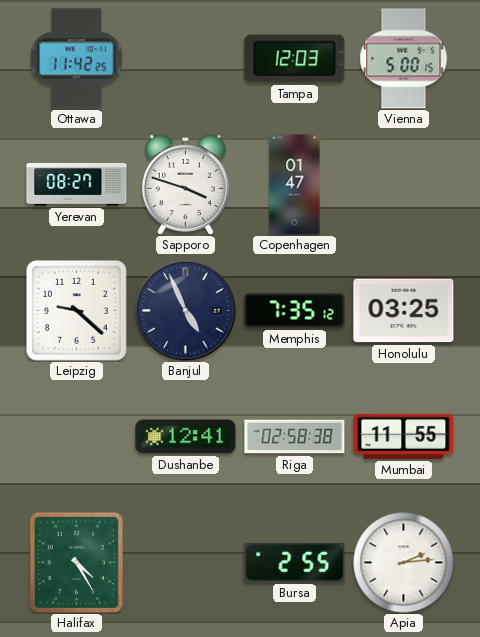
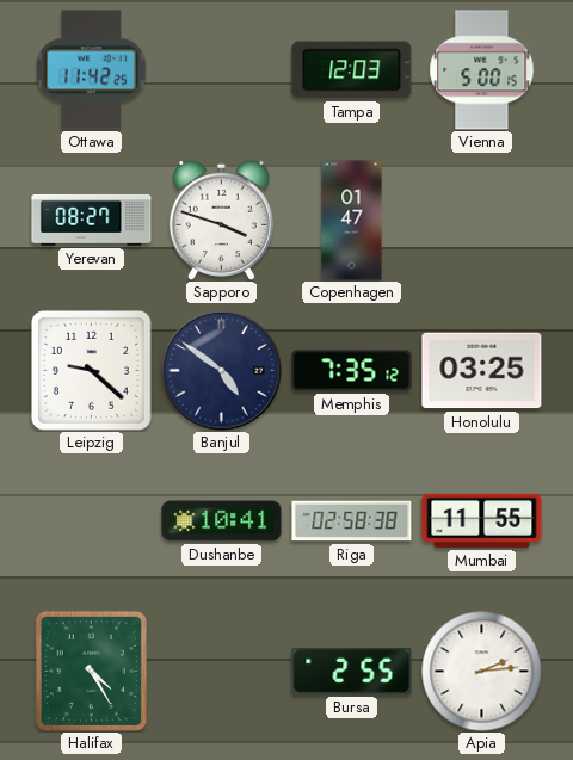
Banjul: 4:56 -> 4:51
Dushanbe: 12:41 -> 10:41
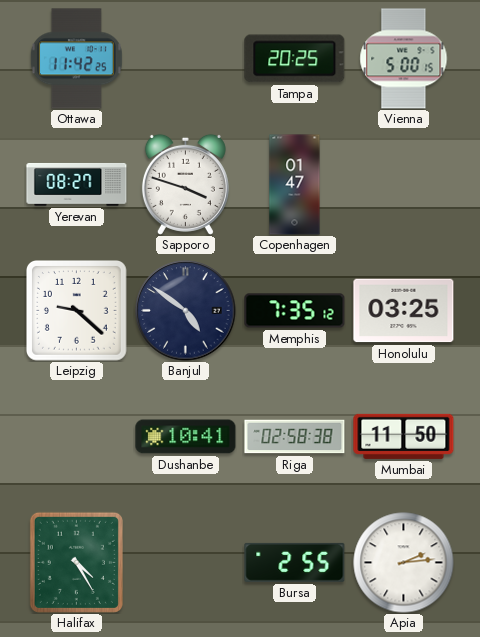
Tampa: 12:03 -> 20:25
Mumbai: 11:55 -> 11:50
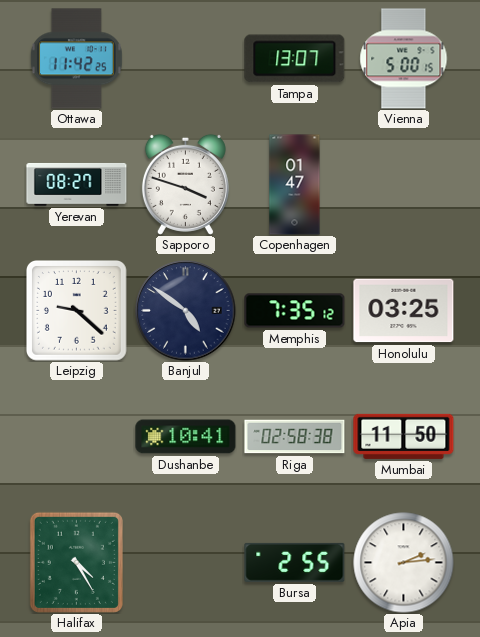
Tampa: 20:25 -> 13:07
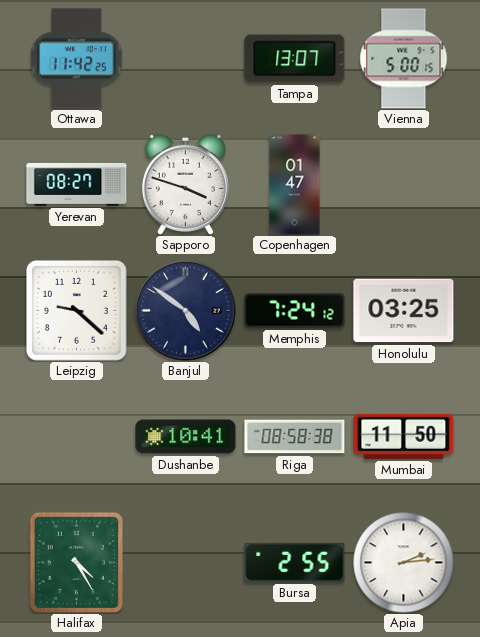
Memphis: 7:35 -> 7:24
Riga: 02:58 -> 08:58
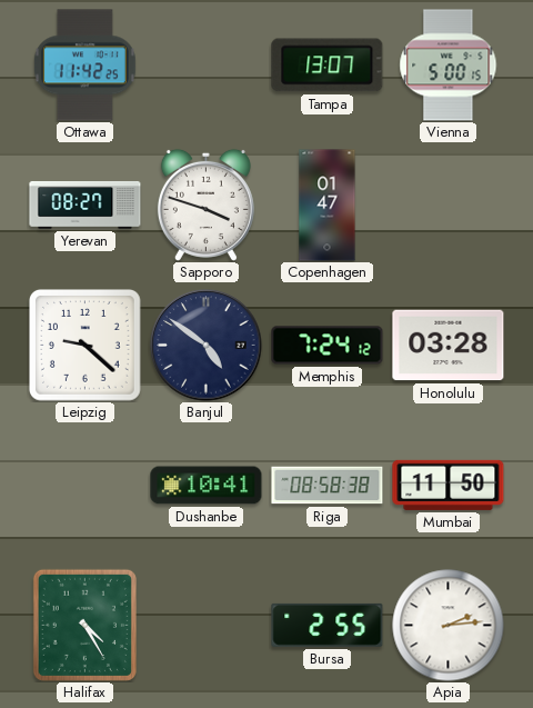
Honolulu: 03:25 -> 03:28
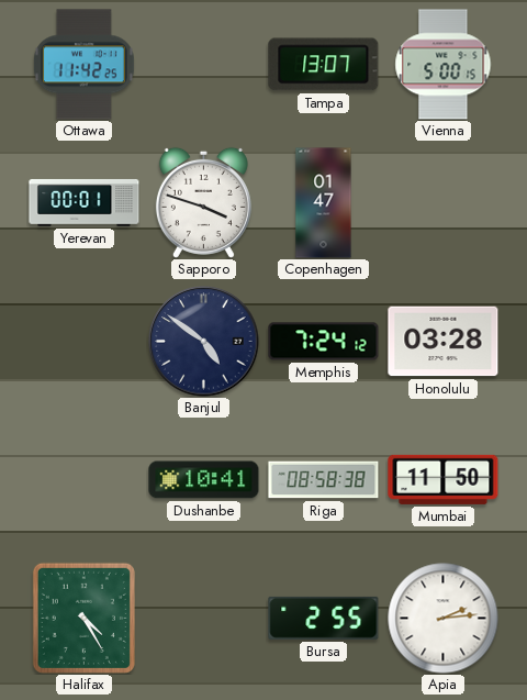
Yerevan: 08:27 -> 00:01
Leipzig: 9:22 -> none
